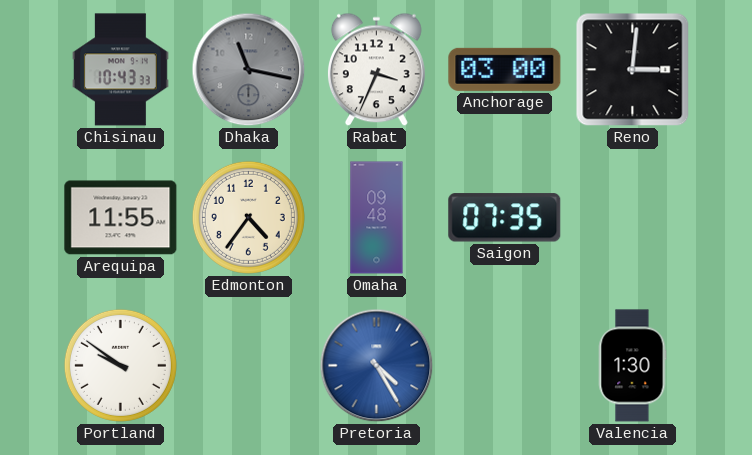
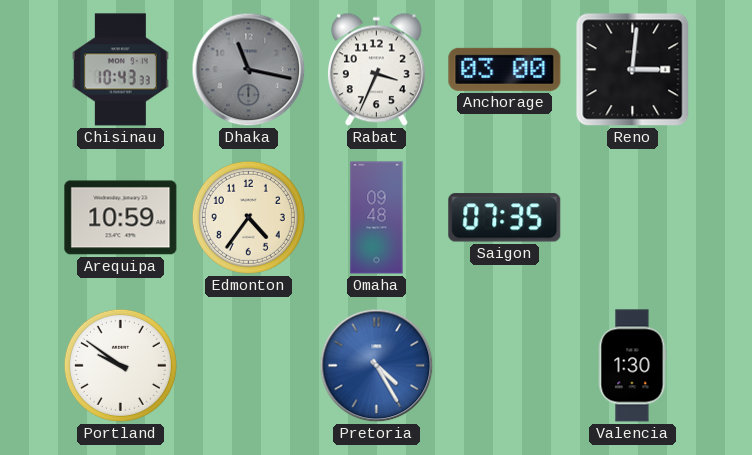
Arequipa: 11:55 -> 10:59
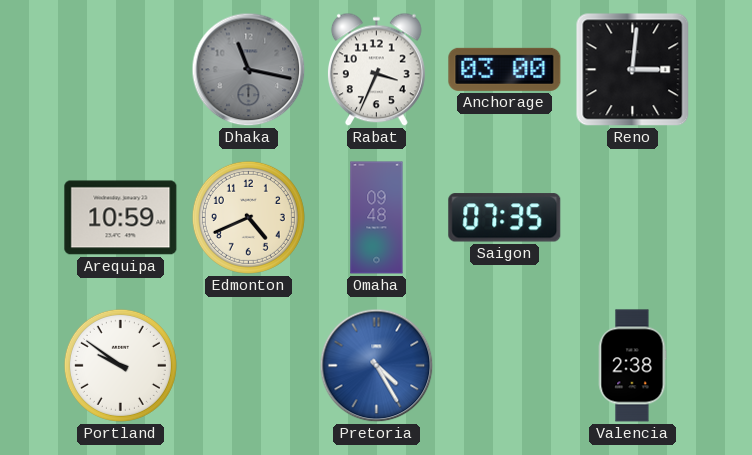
Chisinau: 10:43 -> none
Edmonton: 4:36 -> 4:41
Valencia: 1:30 -> 2:38
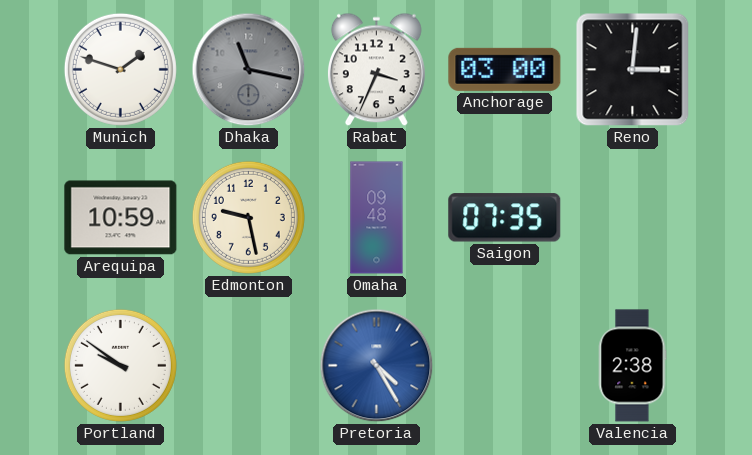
Munich: none -> 1:48
Edmonton: 4:41 -> 9:28
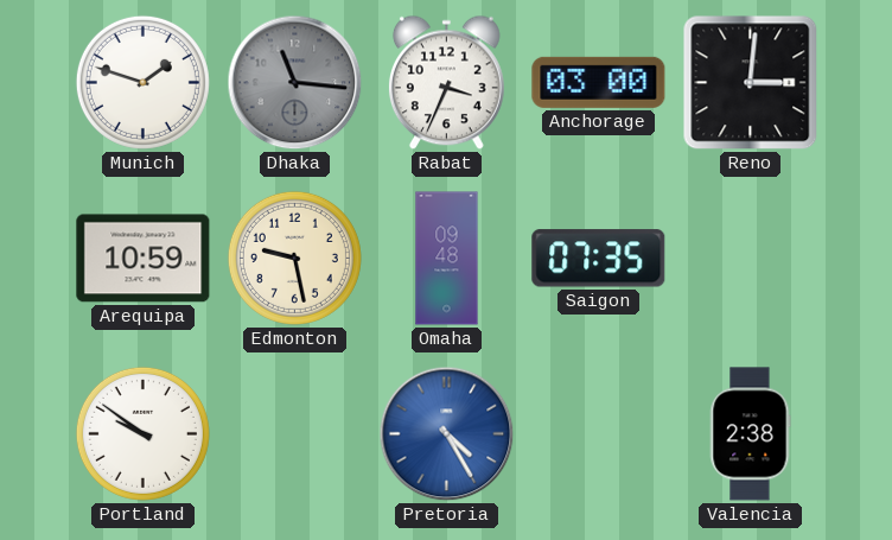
Dhaka: 11:17 -> 11:16
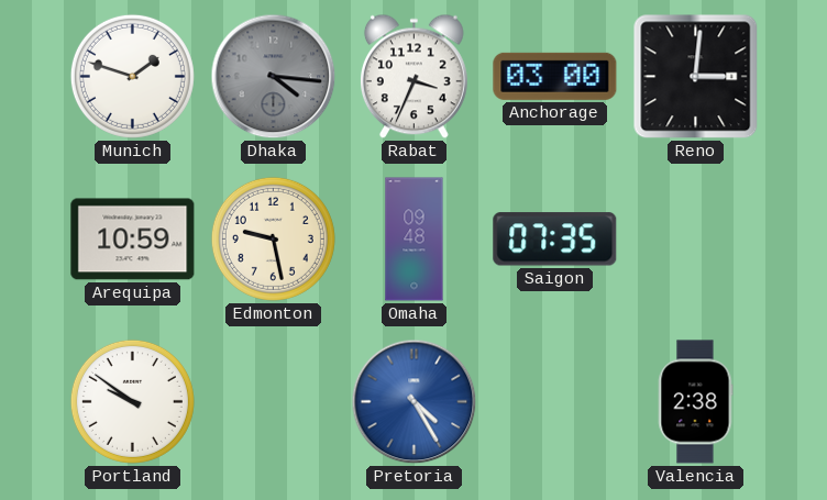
Dhaka: 11:16 -> 4:16
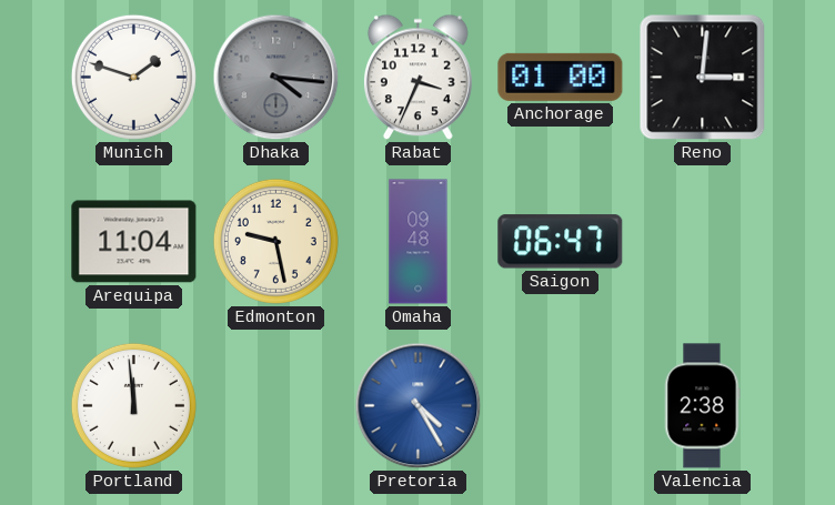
Anchorage: 03:00 -> 01:00
Arequipa: 10:59 -> 11:04
Saigon: 07:35 -> 06:47
Portland: 9:51 -> 11:59
